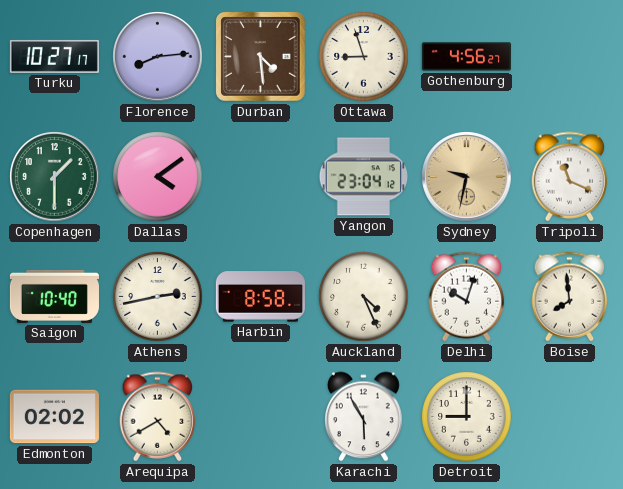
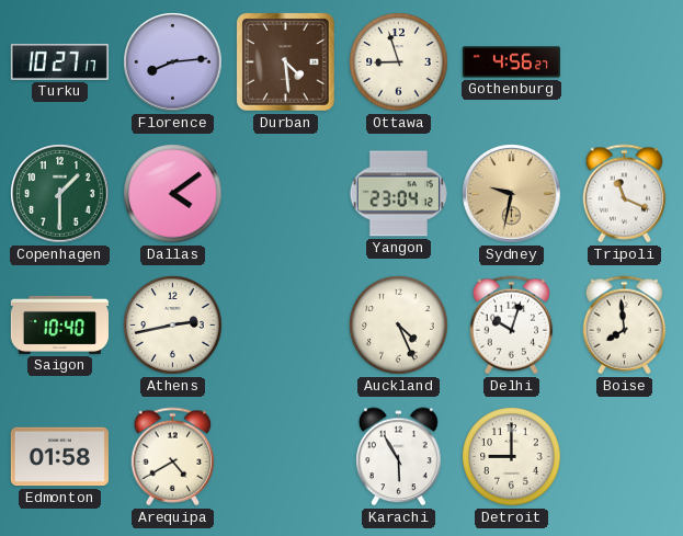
Harbin: 8:58 -> none
Edmonton: 02:02 -> 01:58
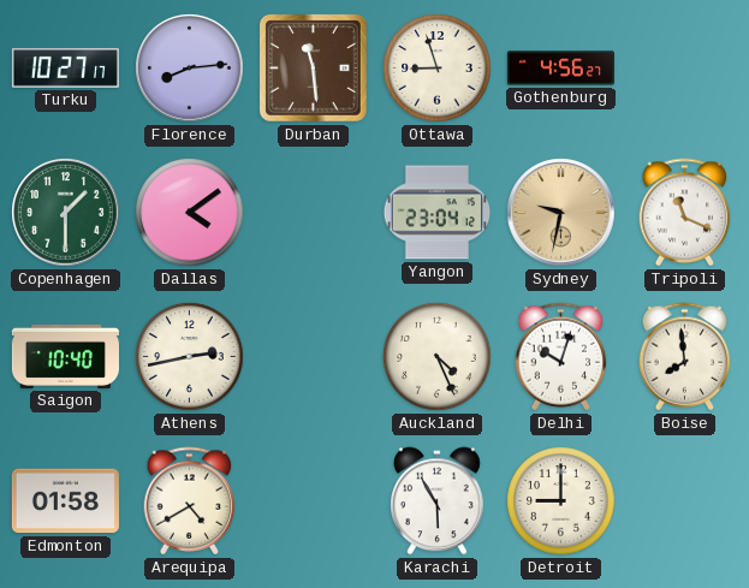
Durban: 4:29 -> 11:29
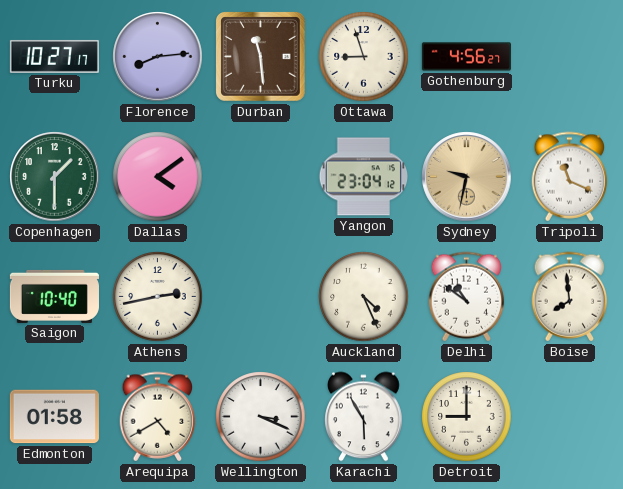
Delhi: 10:03 -> 10:51
Wellington: none -> 3:19
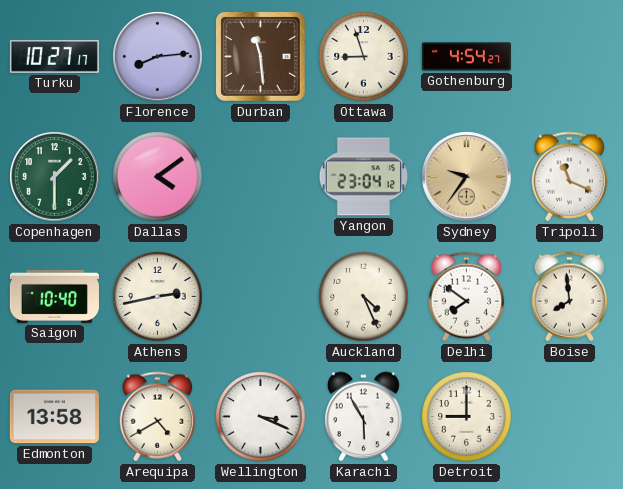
Gothenburg: 4:56 -> 4:54
Sydney: 9:32 -> 9:36
Delhi: 10:51 -> 7:51
Edmonton: 01:58 -> 13:58
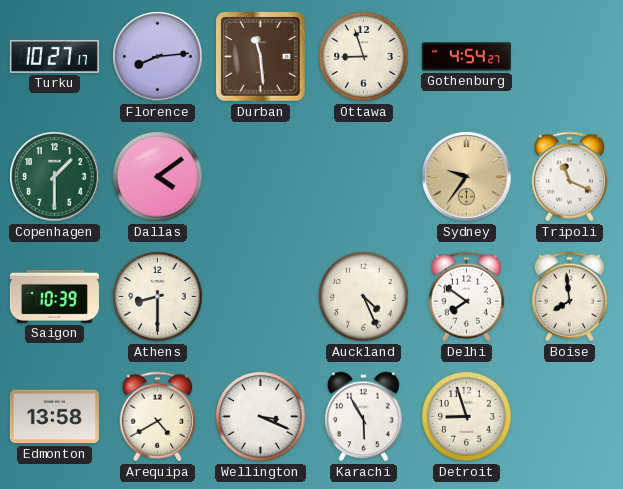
Yangon: 23:04 -> none
Saigon: 10:40 -> 10:39
Athens: 2:43 -> 8:30
Detroit: 9:00 -> 8:57
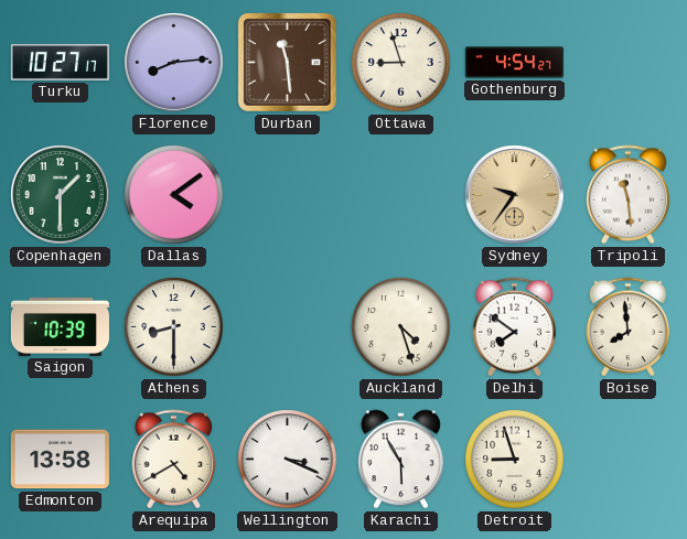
Tripoli: 11:19 -> 11:29
Auckland: 4:26 -> 4:27
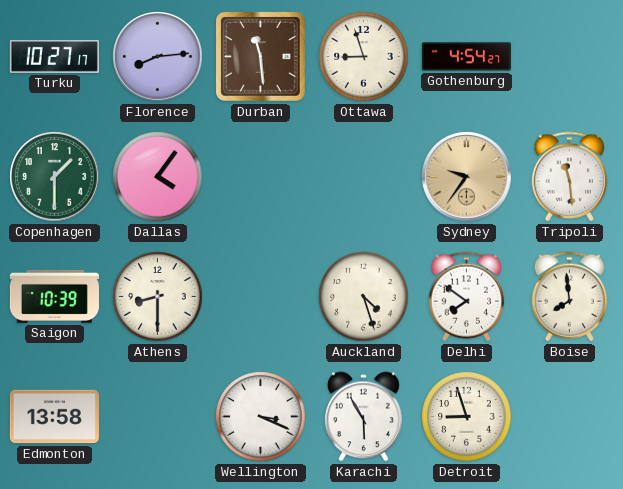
Dallas: 4:09 -> 4:06
Arequipa: 4:40 -> none
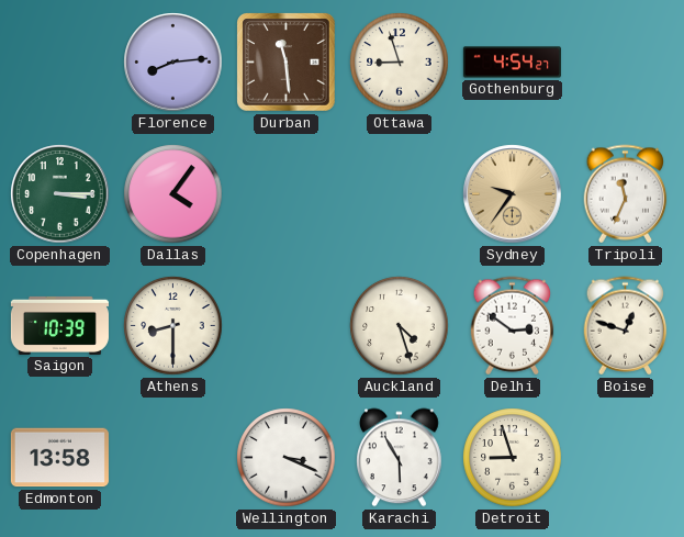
Turku: 10:27 -> none
Copenhagen: 1:30 -> 3:15
Tripoli: 11:29 -> 11:34
Delhi: 7:51 -> 2:51
Boise: 7:59 -> 12:48
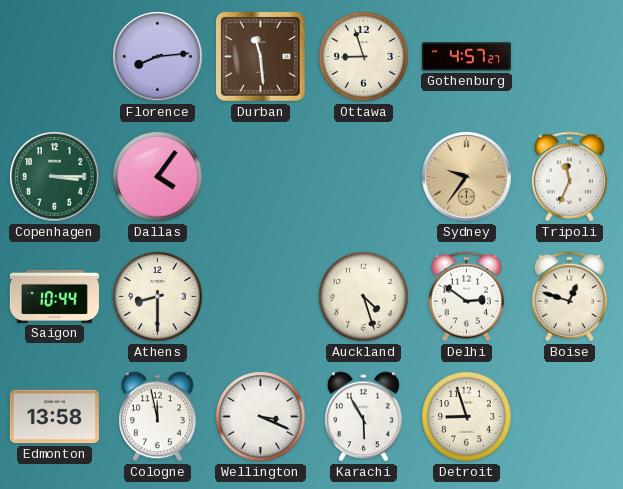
Gothenburg: 4:54 -> 4:57
Saigon: 10:39 -> 10:44
Cologne: none -> 11:58
